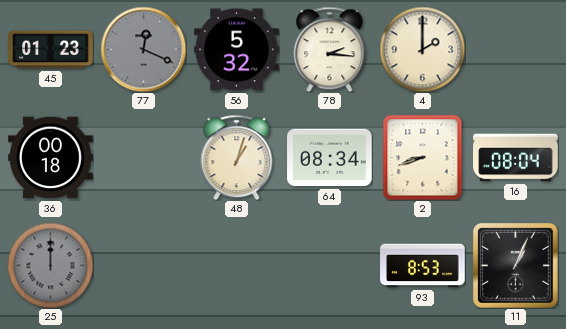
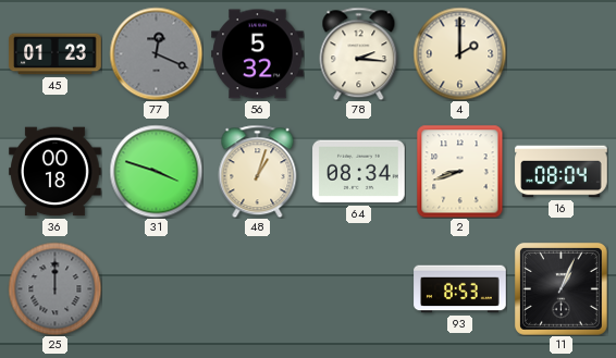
31: none -> 3:48
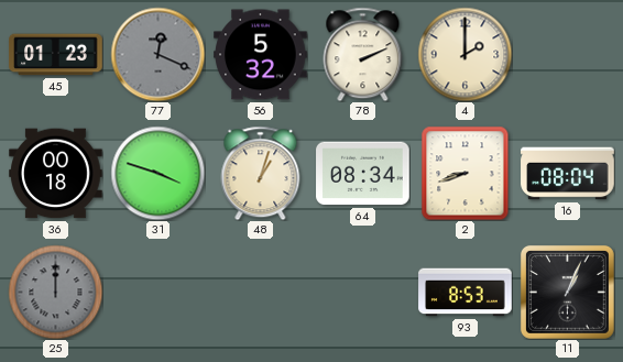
78: 2:16 -> 2:11
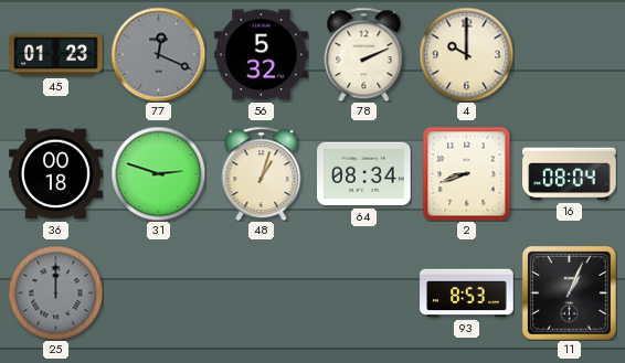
4: 2:00 -> 10:00
31: 3:48 -> 2:48
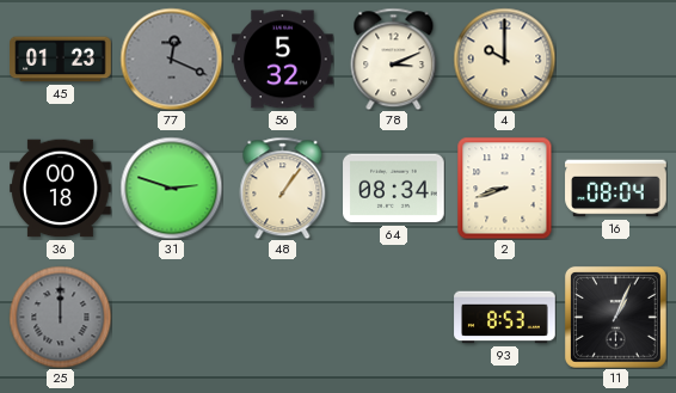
78: 2:11 -> 3:11
48: 1:03 -> 1:06
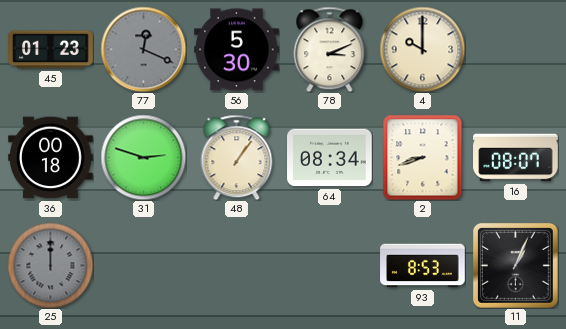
56: 5:32 -> 5:30
16: 08:04 -> 08:07
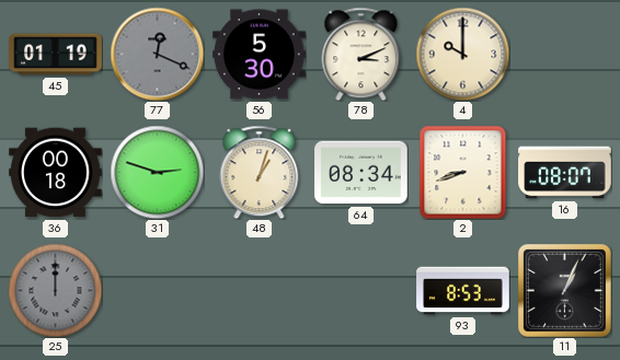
45: 01:23 -> 01:19
48: 1:06 -> 1:03
